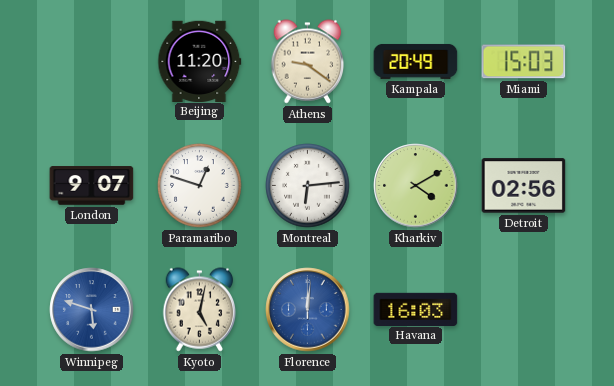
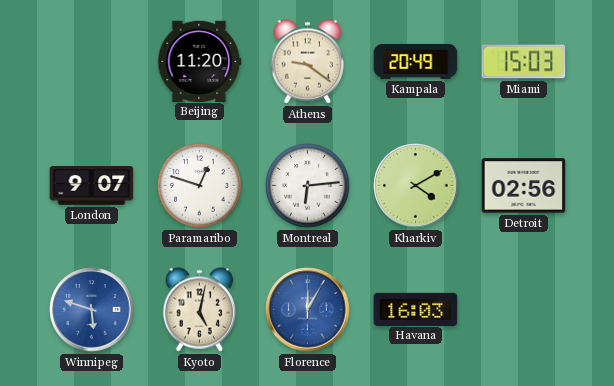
Florence: 12:01 -> 12:05
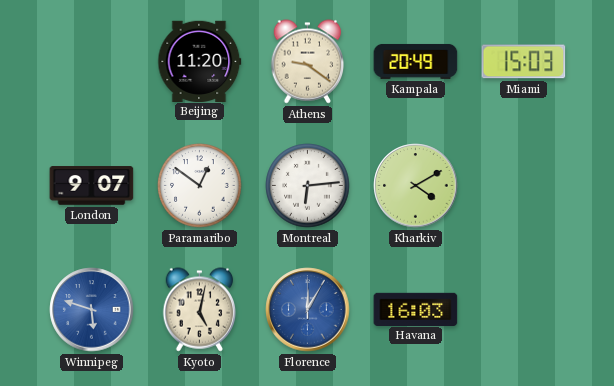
Paramaribo: 12:48 -> 12:51
Detroit: 02:56 -> none
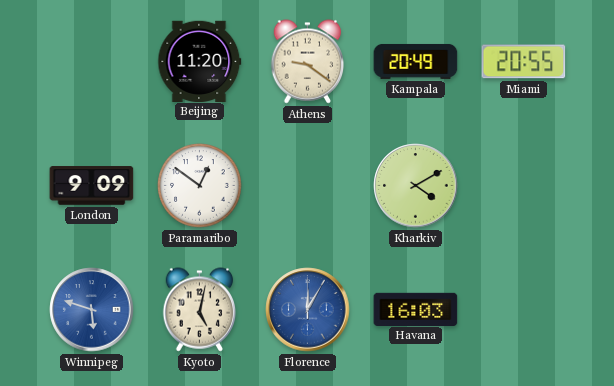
Miami: 15:03 -> 20:55
London: 9:07 -> 9:09
Montreal: 6:14 -> none
